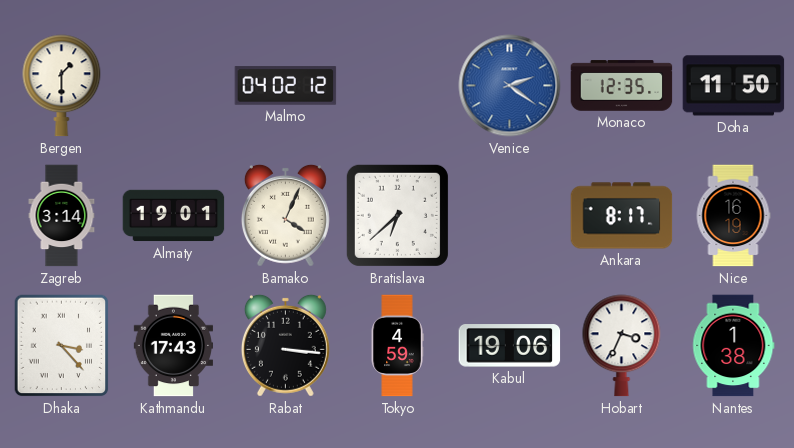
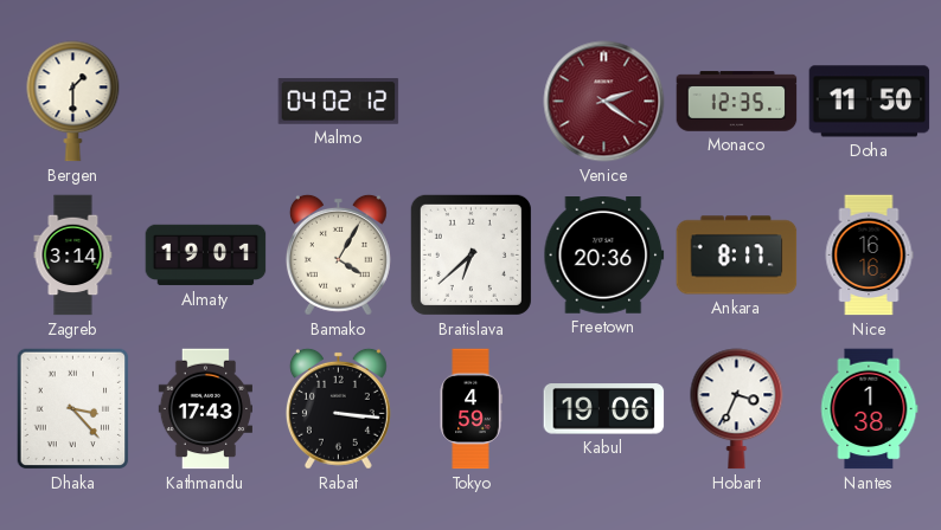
Venice dial: blue -> burgundy
Bamako: 4:04 -> 4:05
Freetown: none -> 20:36
Nice: 16:19 -> 16:16
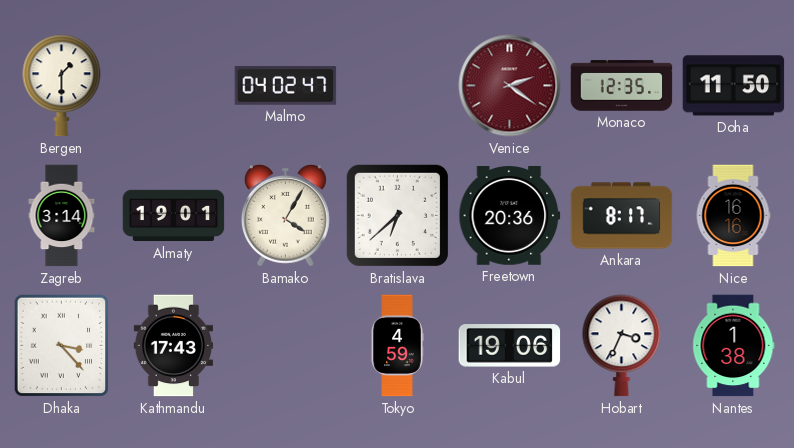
Malmo: 04:02:12 -> 04:02:47
Rabat: 3:16 -> none
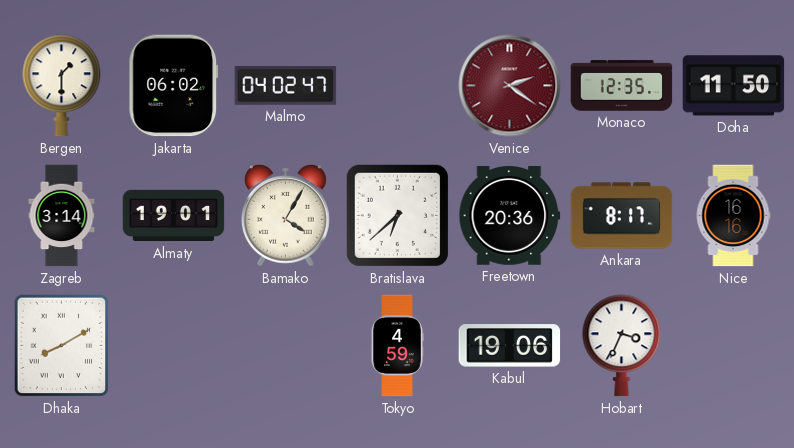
Jakarta: none -> 06:02
Dhaka: 3:23 -> 8:10
Kathmandu: 17:43 -> none
Nantes: 1:38 -> none
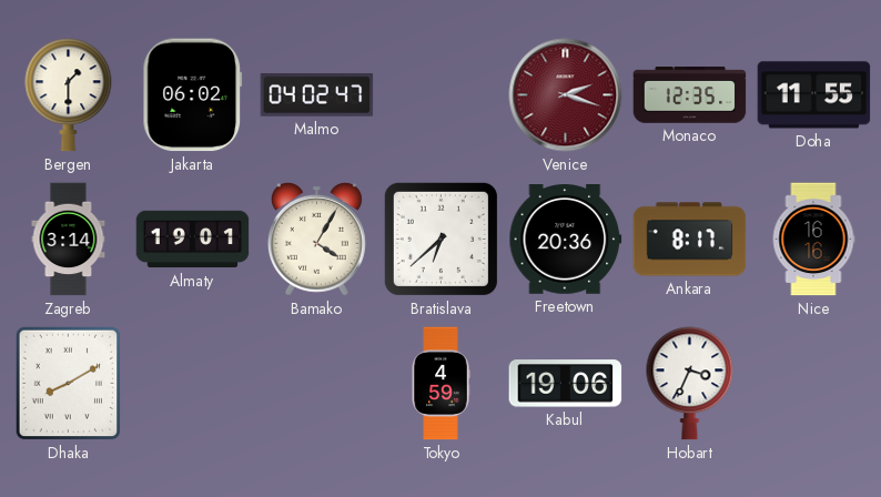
Venice: 2:21 -> 2:18
Doha: 11:50 -> 11:55
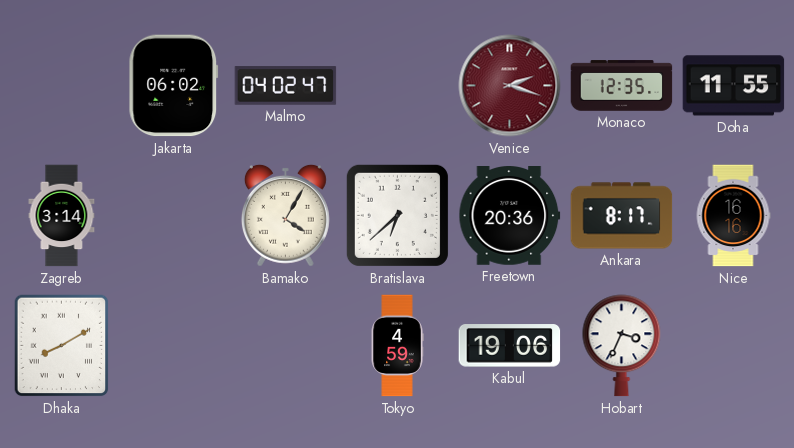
Bergen: 1:30 -> none
Almaty: 19:01 -> none
